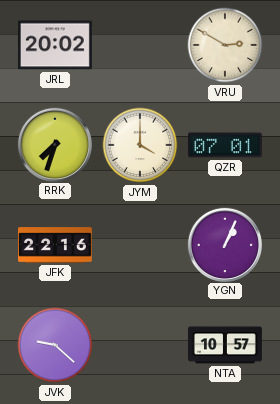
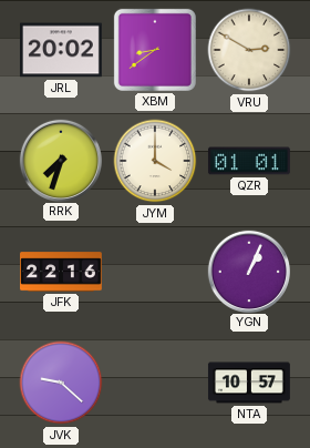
XBM: none -> 8:39
QZR: 07:01 -> 01:01
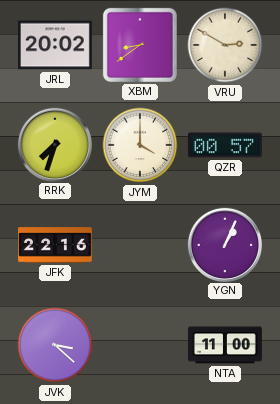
QZR: 01:01 -> 00:57
JVK: 9:22 -> 3:22
NTA: 10:57 -> 11:00
